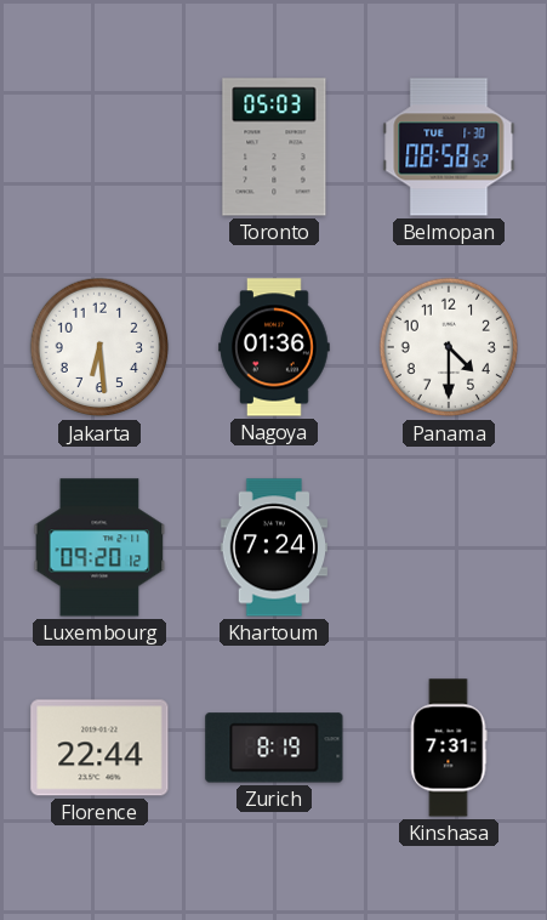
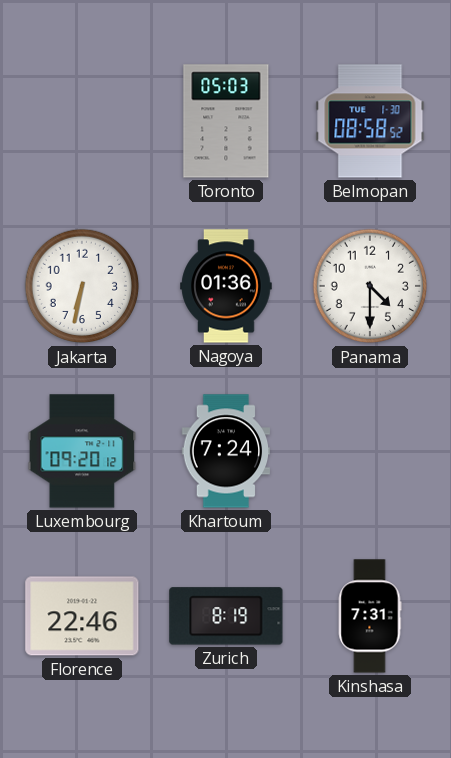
Jakarta: 6:29 -> 6:32
Florence: 22:44 -> 22:46
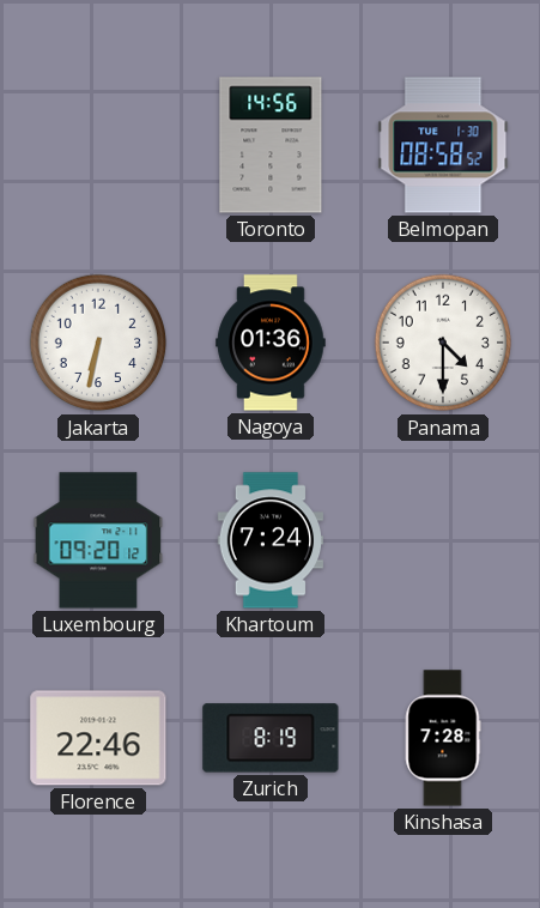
Toronto: 05:03 -> 14:56
Kinshasa: 7:31 -> 7:28
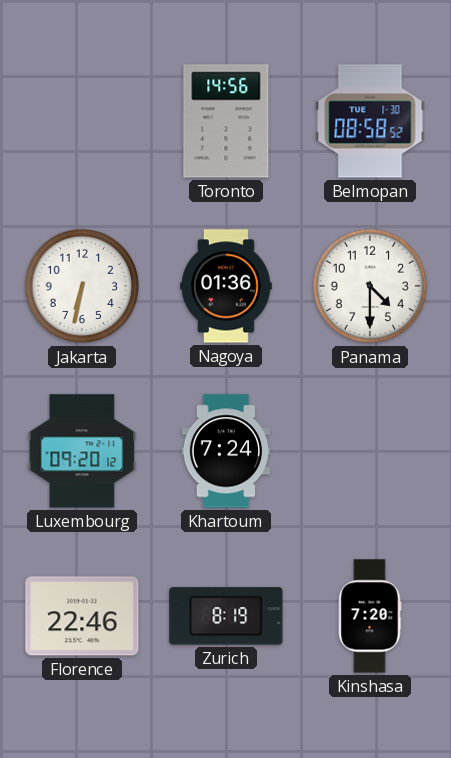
Kinshasa: 7:28 -> 7:20
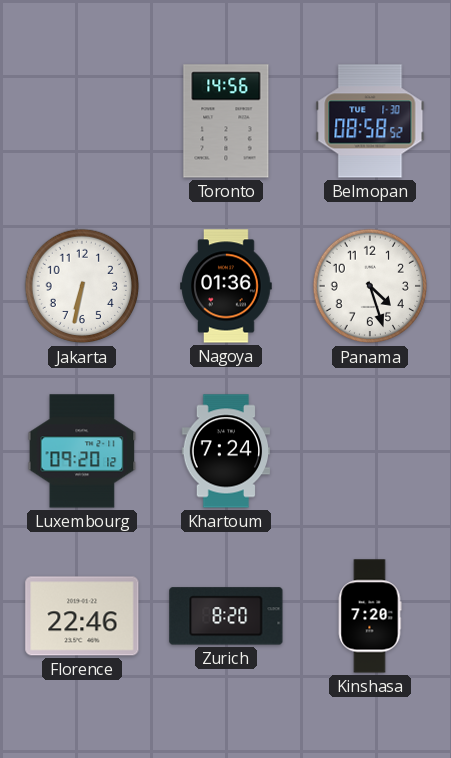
Panama: 4:30 -> 4:27
Zurich: 8:19 -> 8:20
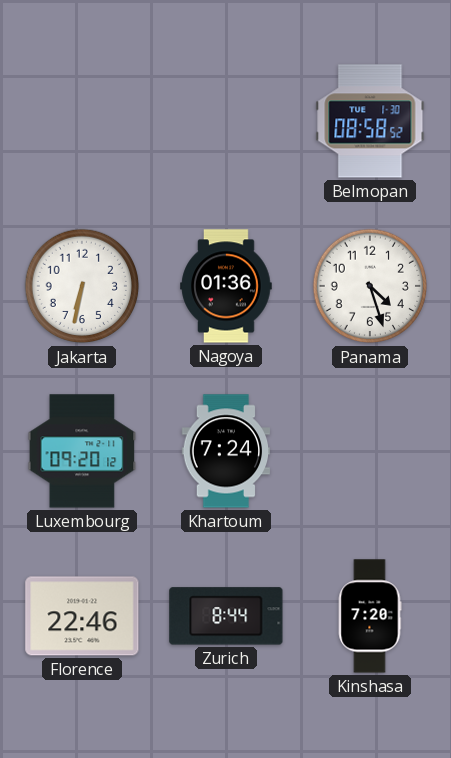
Toronto: 14:56 -> none
Zurich: 8:20 -> 8:44
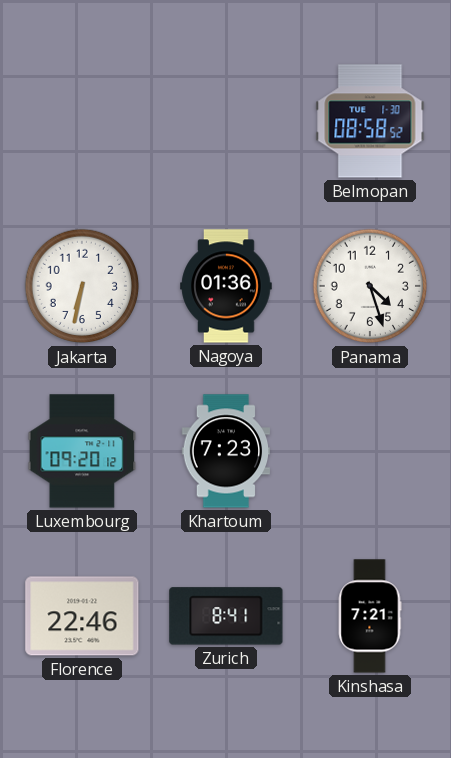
Khartoum: 7:24 -> 7:23
Zurich: 8:44 -> 8:41
Kinshasa: 7:20 -> 7:21
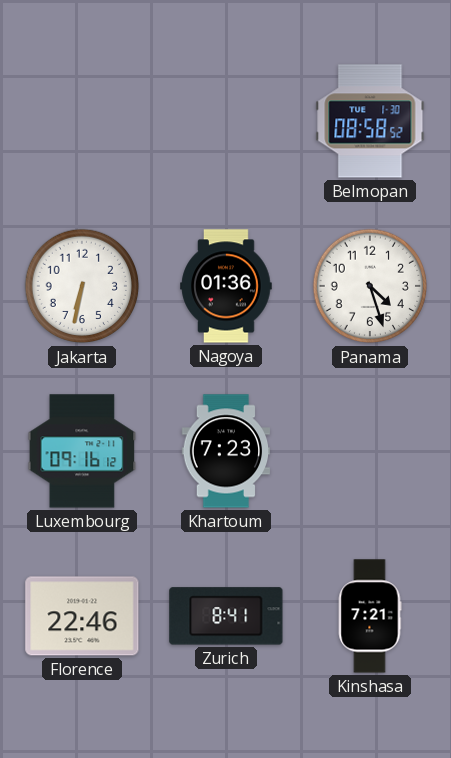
Luxembourg: 09:20 -> 09:16
